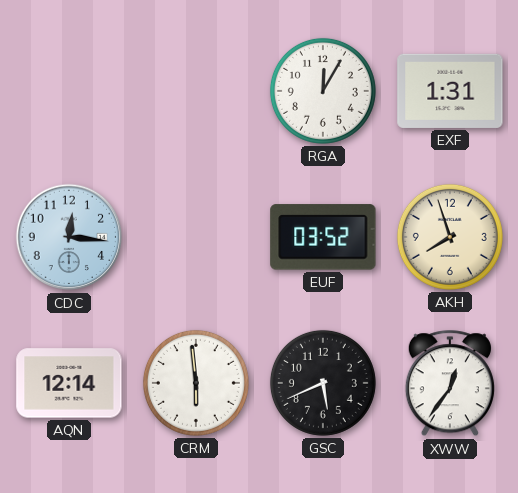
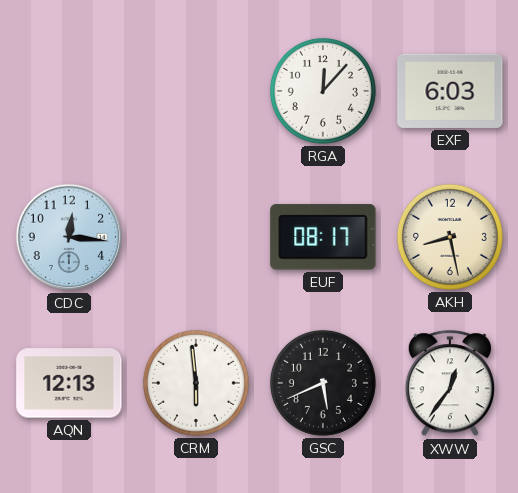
RGA: 12:05 -> 12:07
EXF: 1:31 -> 6:03
EUF: 03:52 -> 08:17
AKH: 7:57 -> 8:28
AQN: 12:14 -> 12:13
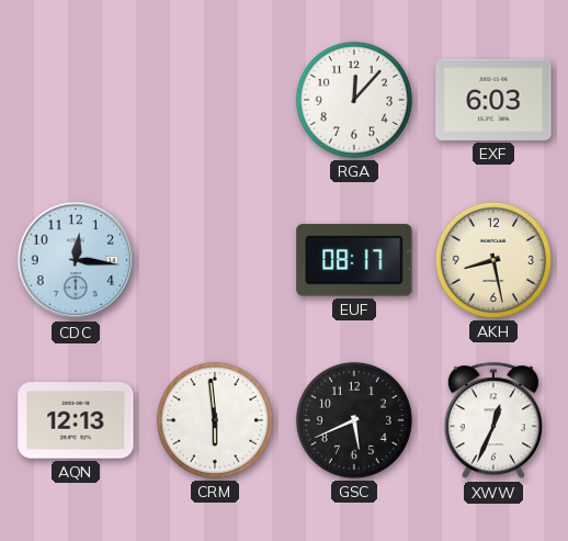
XWW: 12:36 -> 12:34
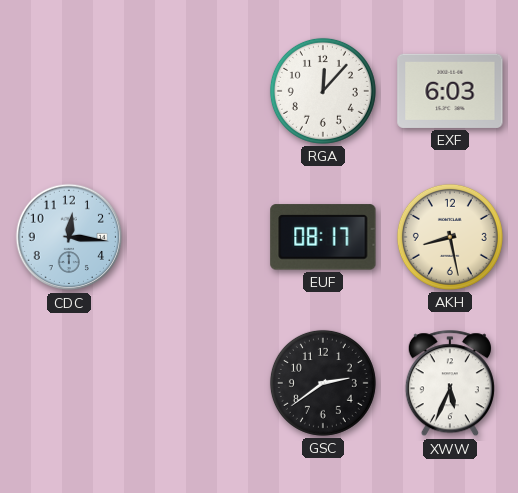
AQN: 12:13 -> none
CRM: 5:59 -> none
GSC: 5:41 -> 2:39
XWW: 12:34 -> 5:34
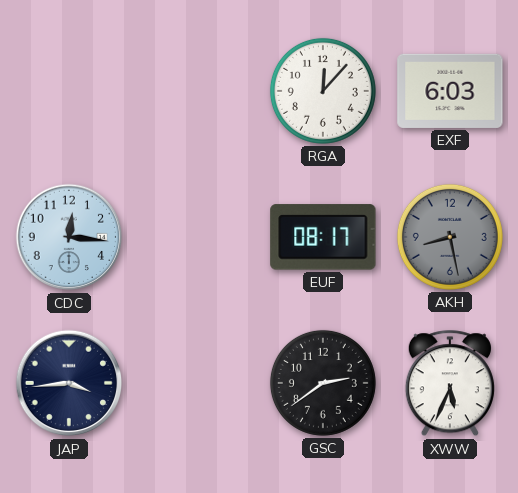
AKH dial: cream -> grey
JAP: none -> 3:44
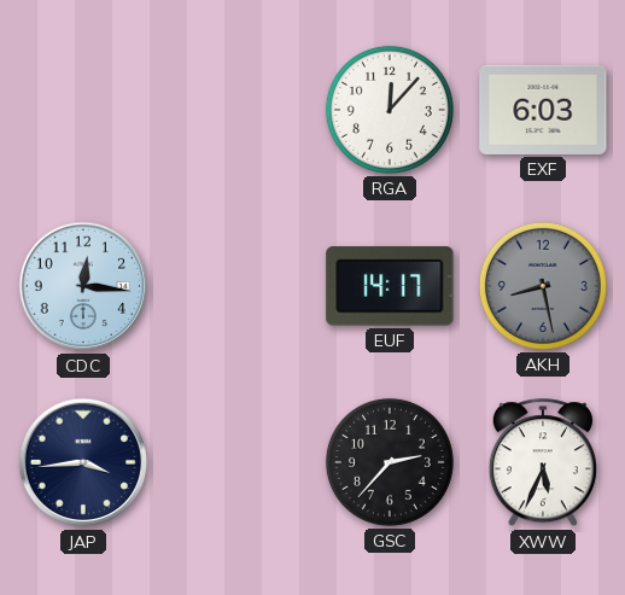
EUF: 08:17 -> 14:17
GSC: 2:39 -> 2:37
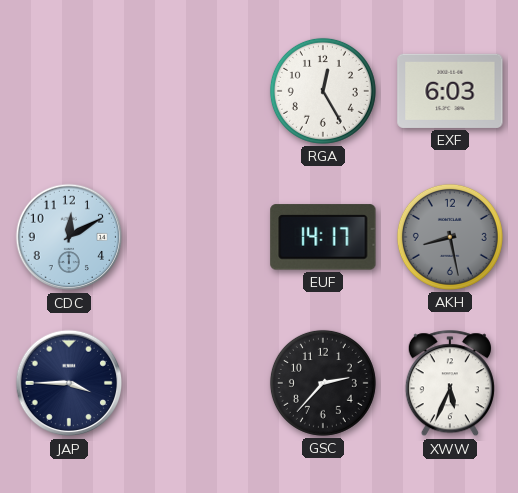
RGA: 12:07 -> 12:25
CDC: 12:16 -> 12:10
JAP: 3:44 -> 3:45
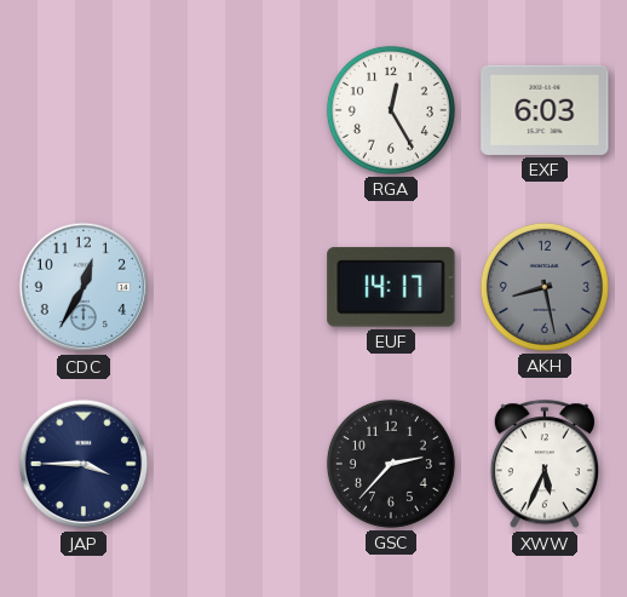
CDC: 12:10 -> 12:35
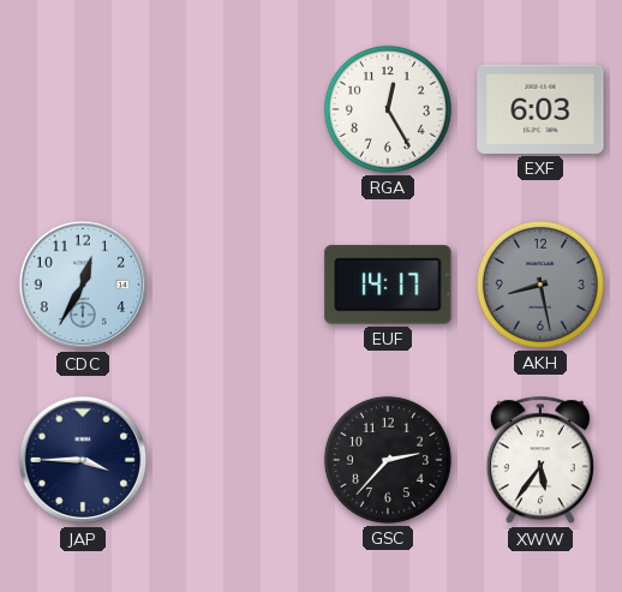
XWW: 5:34 -> 5:36
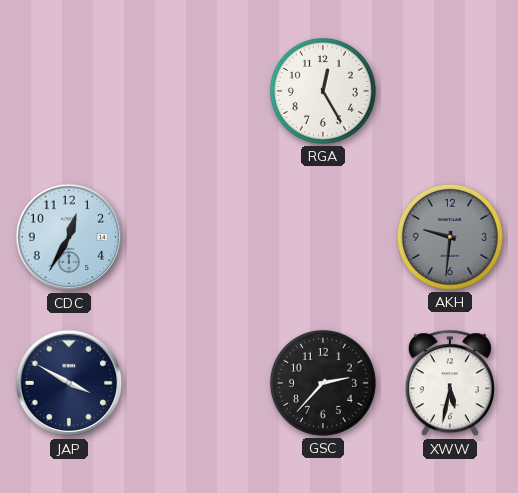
EXF: 6:03 -> none
EUF: 14:17 -> none
AKH: 8:28 -> 9:31
JAP: 3:45 -> 3:50
XWW: 5:36 -> 5:32
